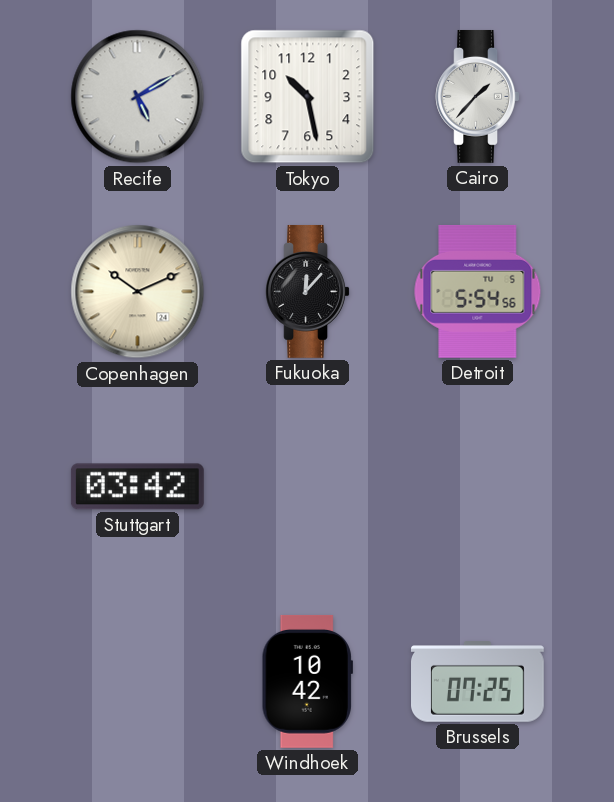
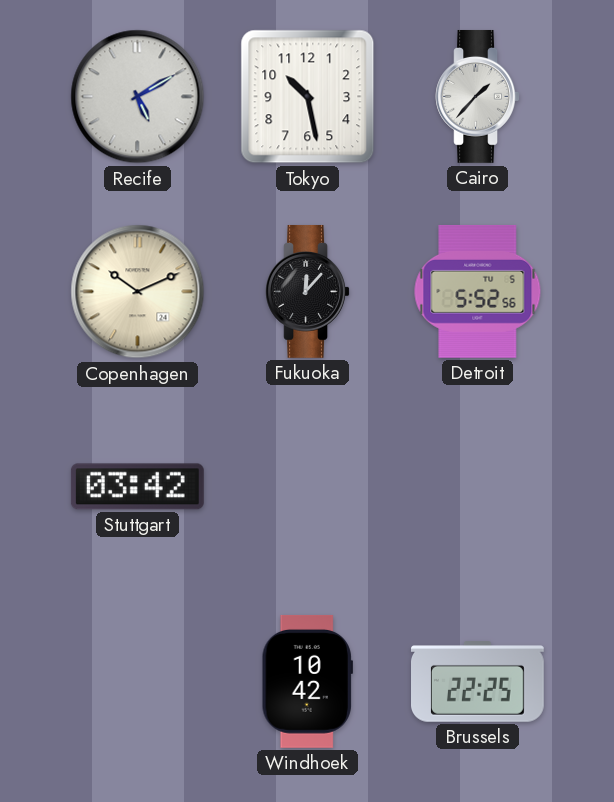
Detroit: 5:54 -> 5:52
Brussels: 07:25 -> 22:25
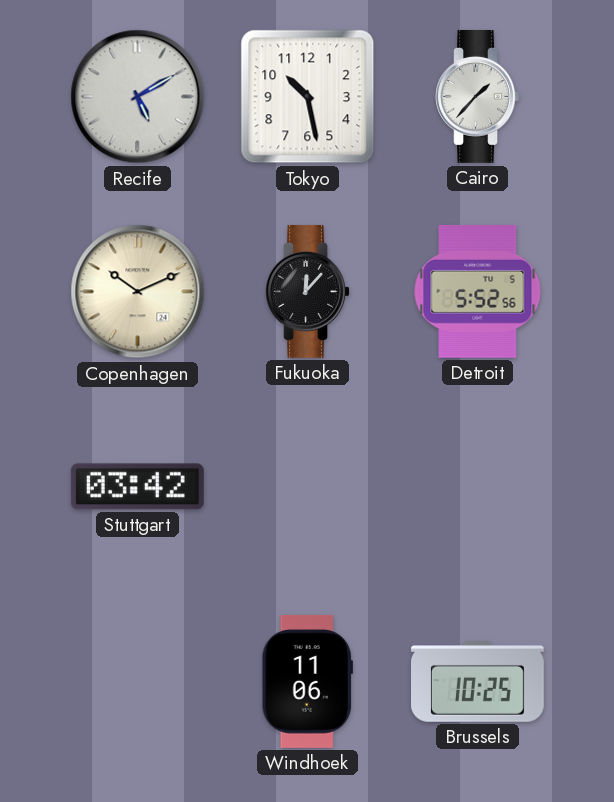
Windhoek: 10:42 -> 11:06
Brussels: 22:25 -> 10:25
